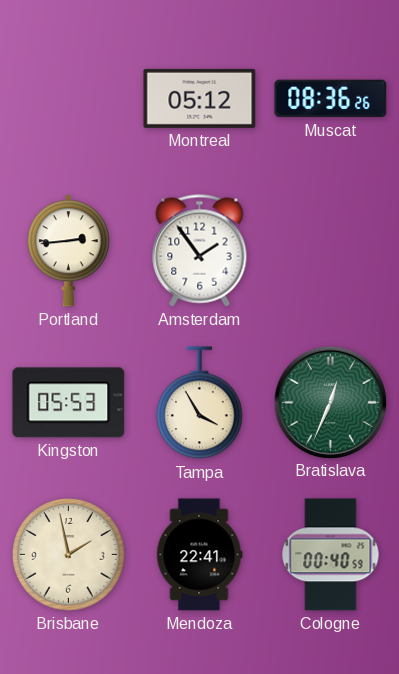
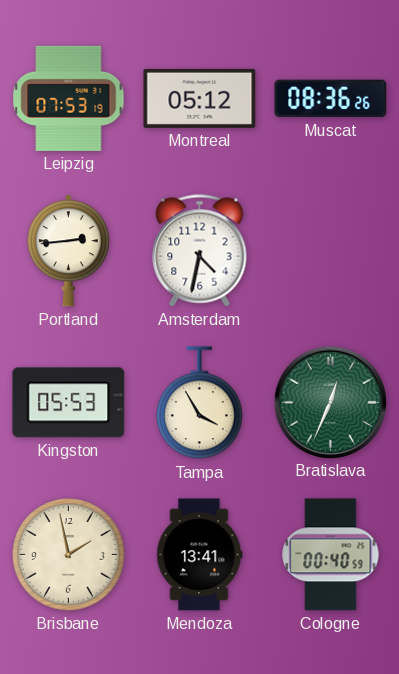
Leipzig: none -> 07:53
Amsterdam: 1:54 -> 4:32
Mendoza: 22:41 -> 13:41
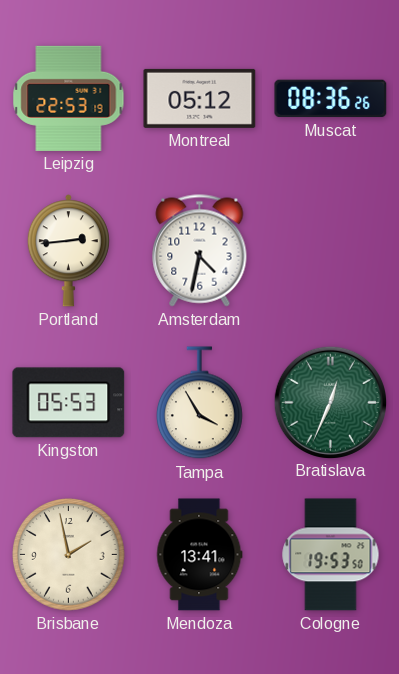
Leipzig: 07:53 -> 22:53
Cologne: 00:40 -> 19:53
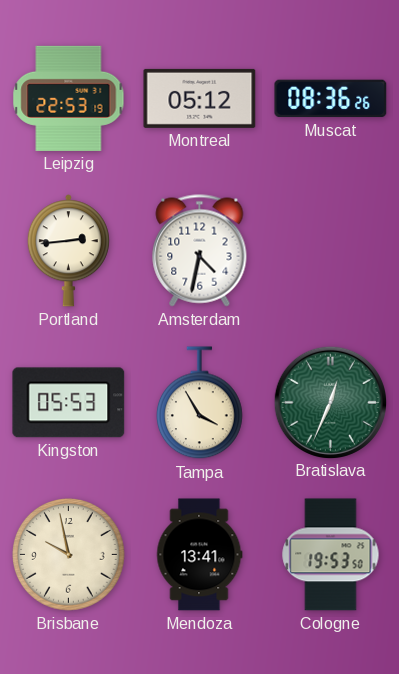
Brisbane: 1:58 -> 9:58
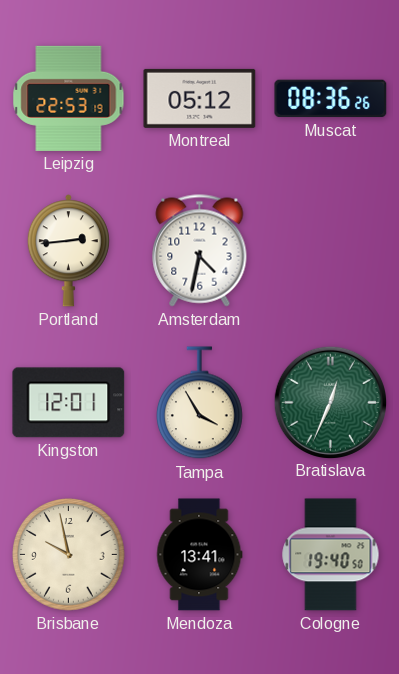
Kingston: 05:53 -> 12:01
Cologne: 19:53 -> 19:40
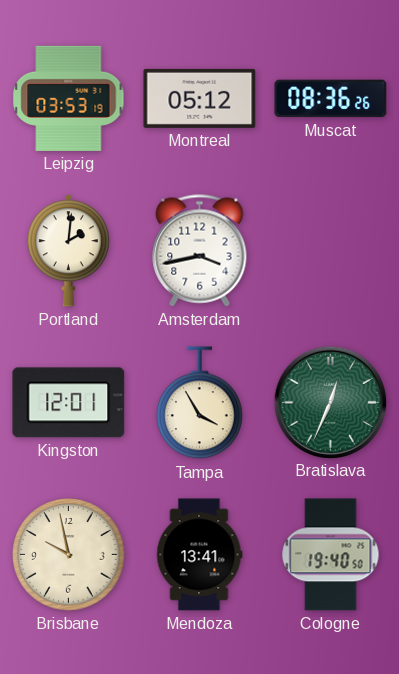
Leipzig: 22:53 -> 03:53
Portland: 2:44 -> 2:01
Amsterdam: 4:32 -> 3:43
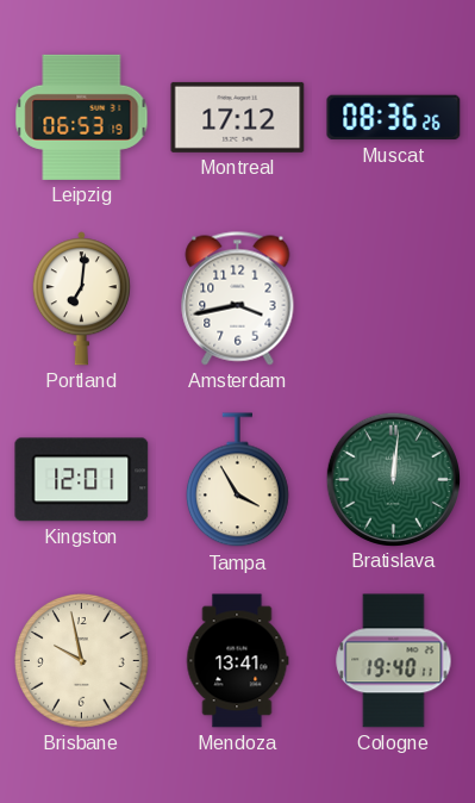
Leipzig: 03:53 -> 06:53
Montreal: 05:12 -> 17:12
Portland: 2:01 -> 7:01
Bratislava: 12:34 -> 12:01
Cologne: 19:40:50 -> 19:40:11
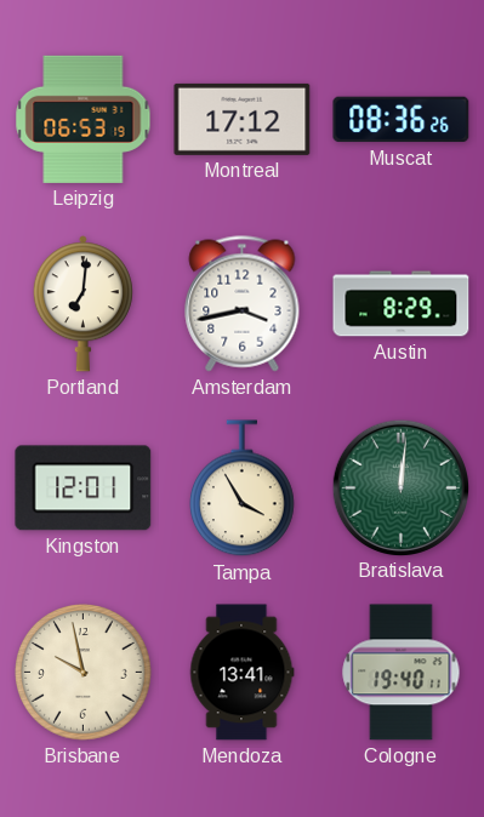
Austin: none -> 8:29
